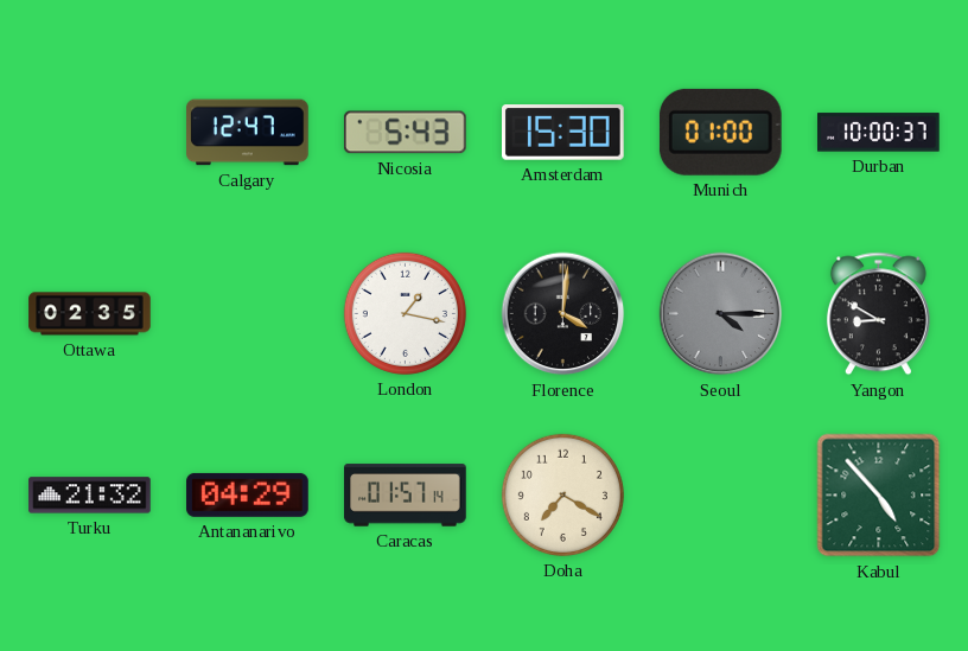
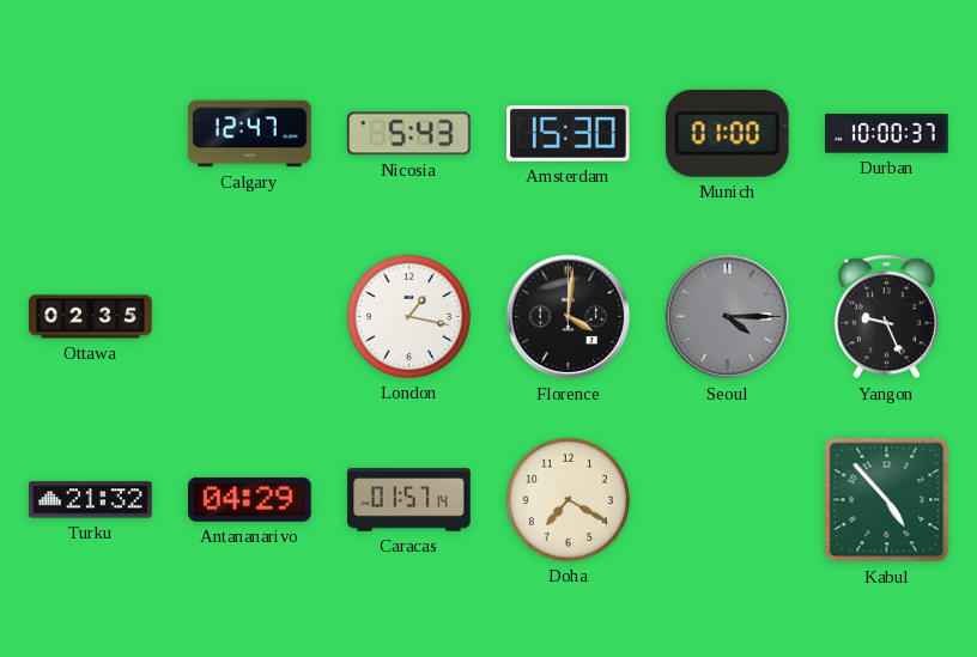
Yangon: 8:50 -> 9:26
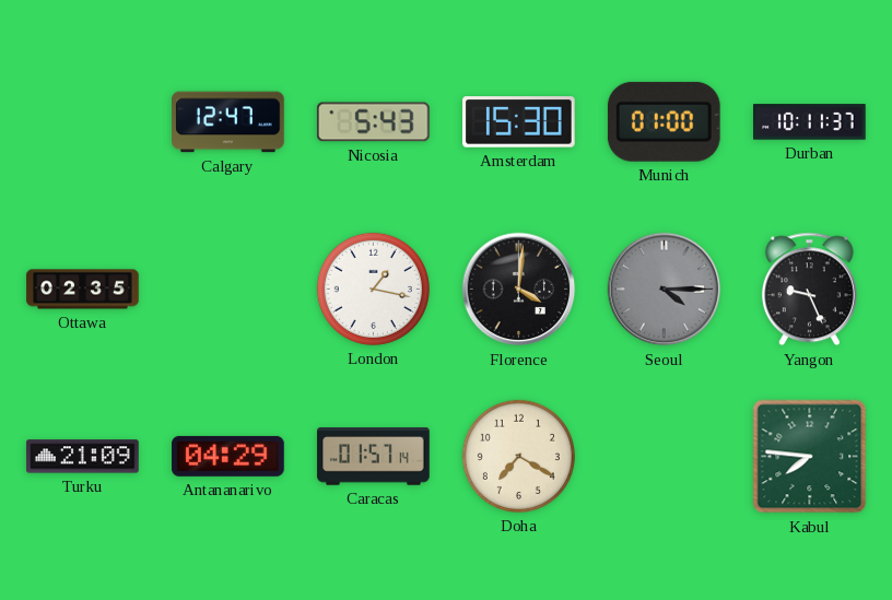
Durban: 10:00 -> 10:11
Turku: 21:32 -> 21:09
Kabul: 4:53 -> 7:46
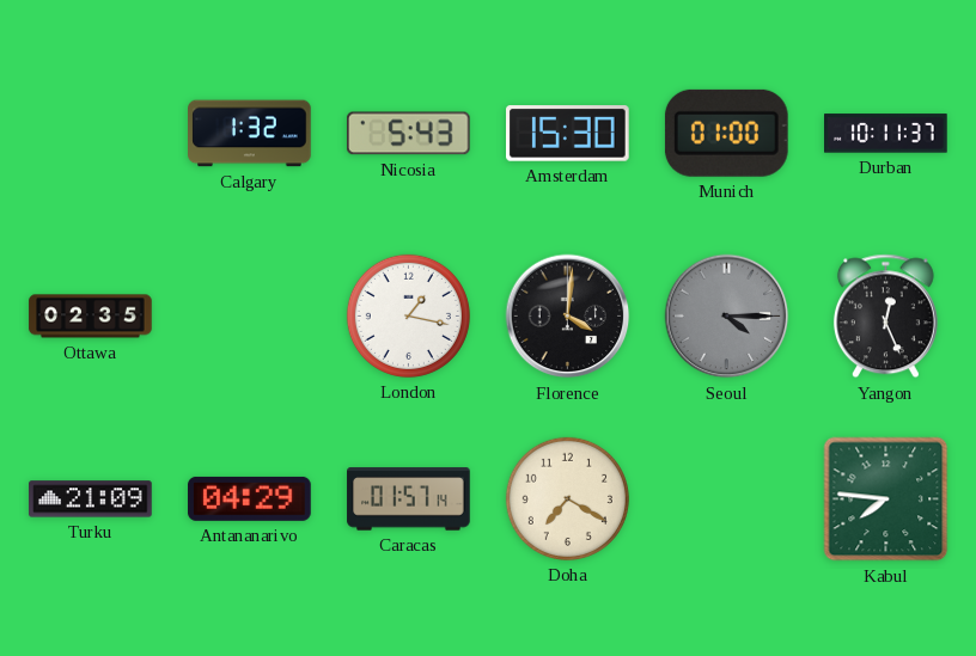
Calgary: 12:47 -> 1:32
Yangon: 9:26 -> 12:26
